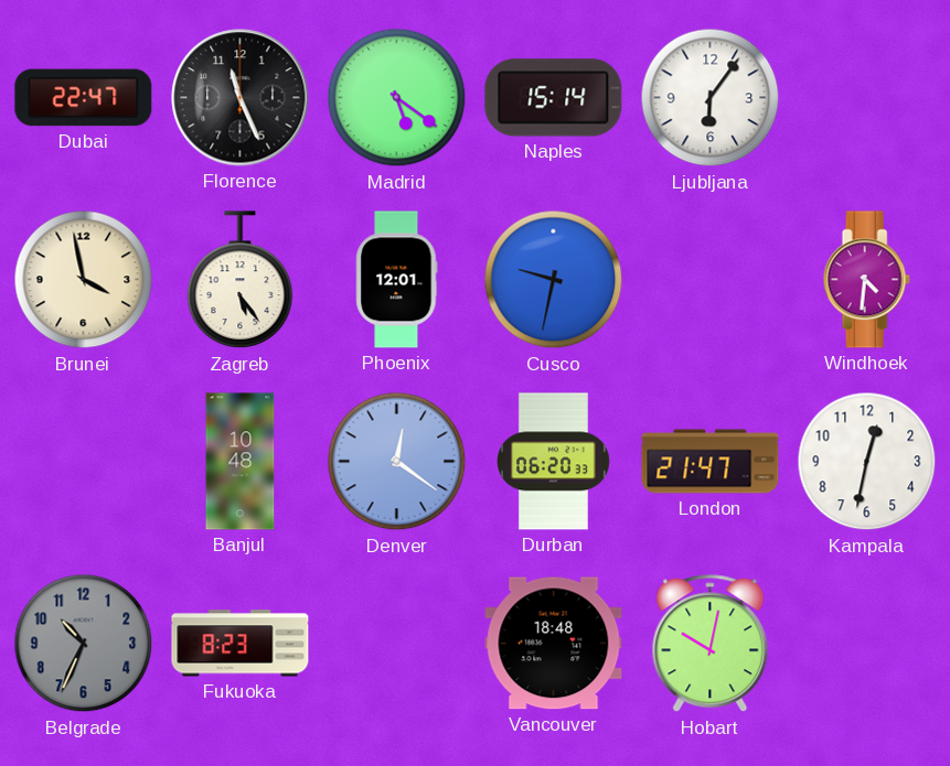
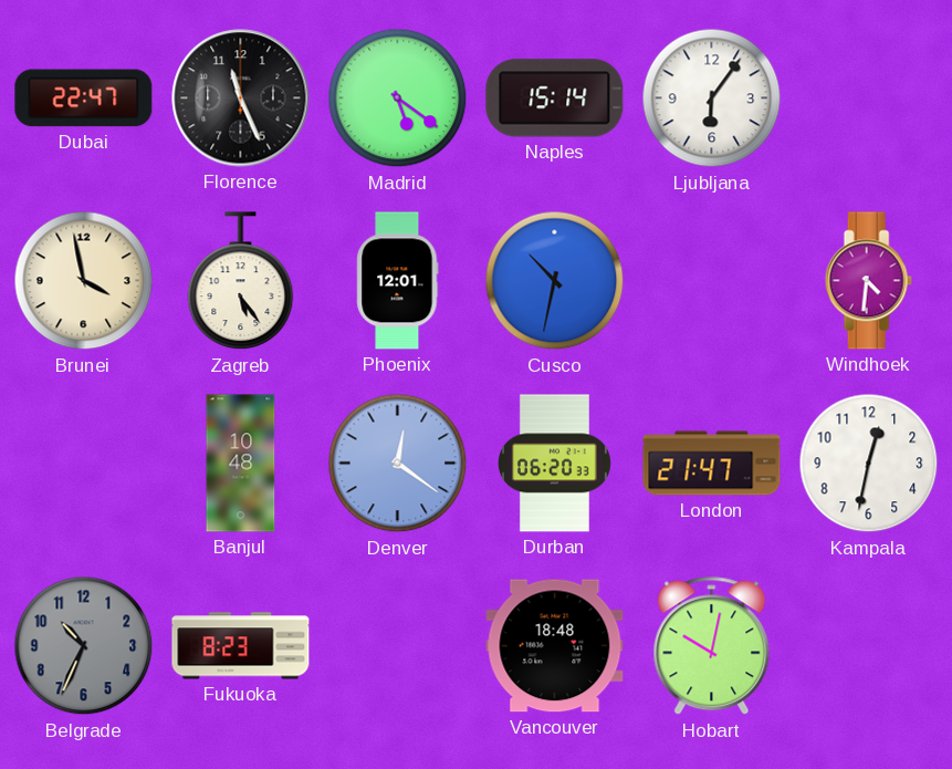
Cusco: 9:32 -> 10:32
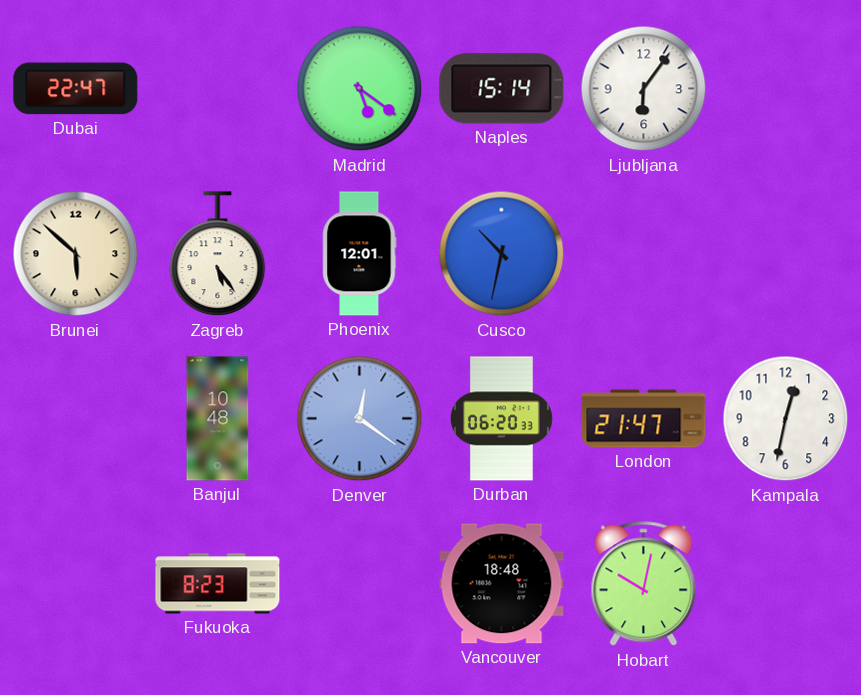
Florence: 11:26 -> none
Brunei: 3:58 -> 5:52
Windhoek: 4:31 -> none
Belgrade: 10:34 -> none
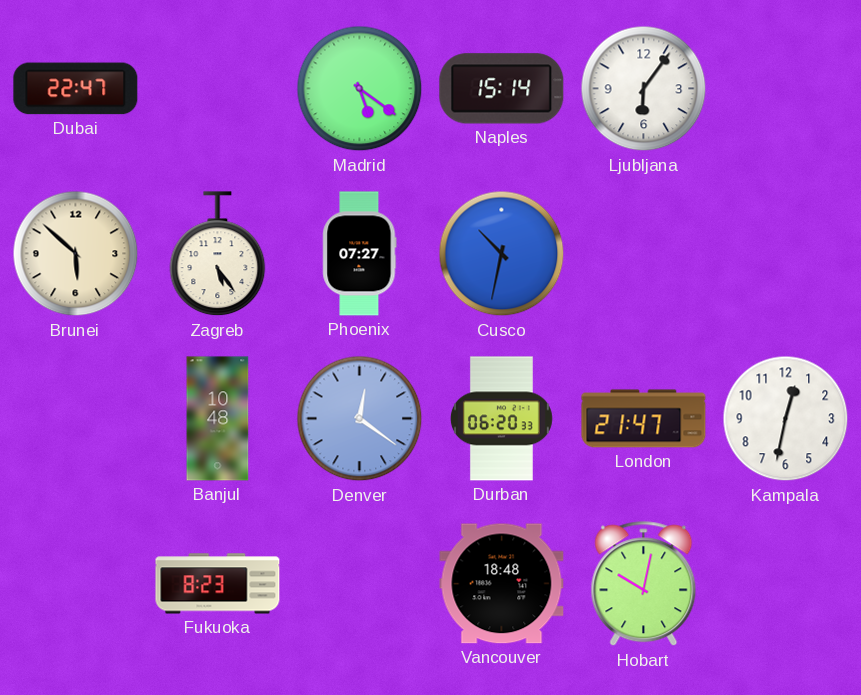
Phoenix: 12:01 -> 07:27
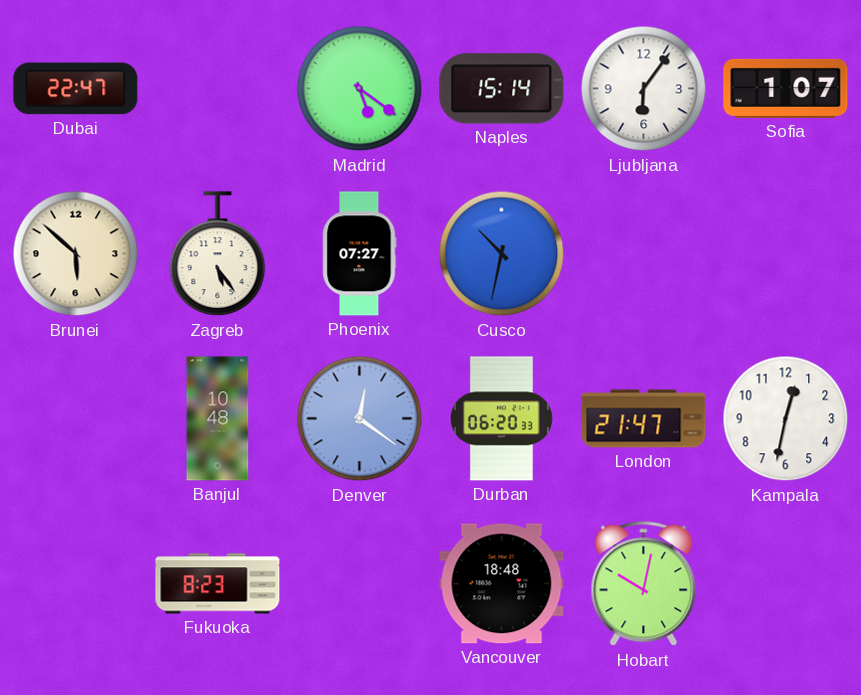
Sofia: none -> 1:07
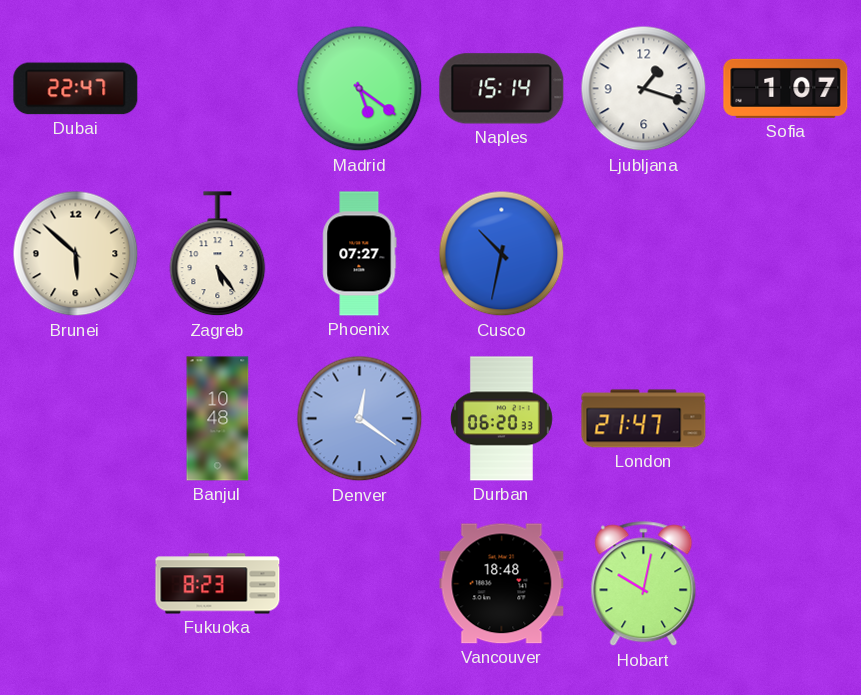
Ljubljana: 6:06 -> 1:18
Kampala: 12:32 -> none
